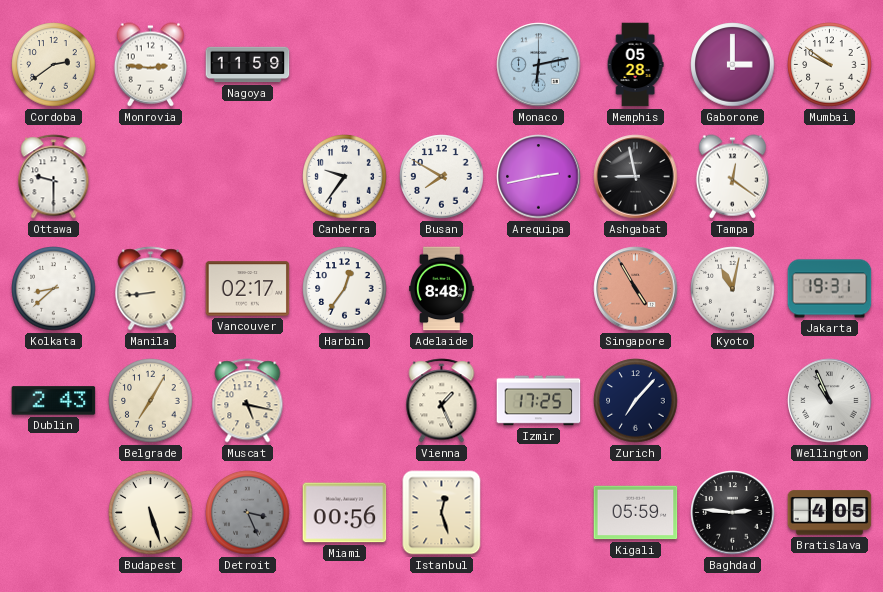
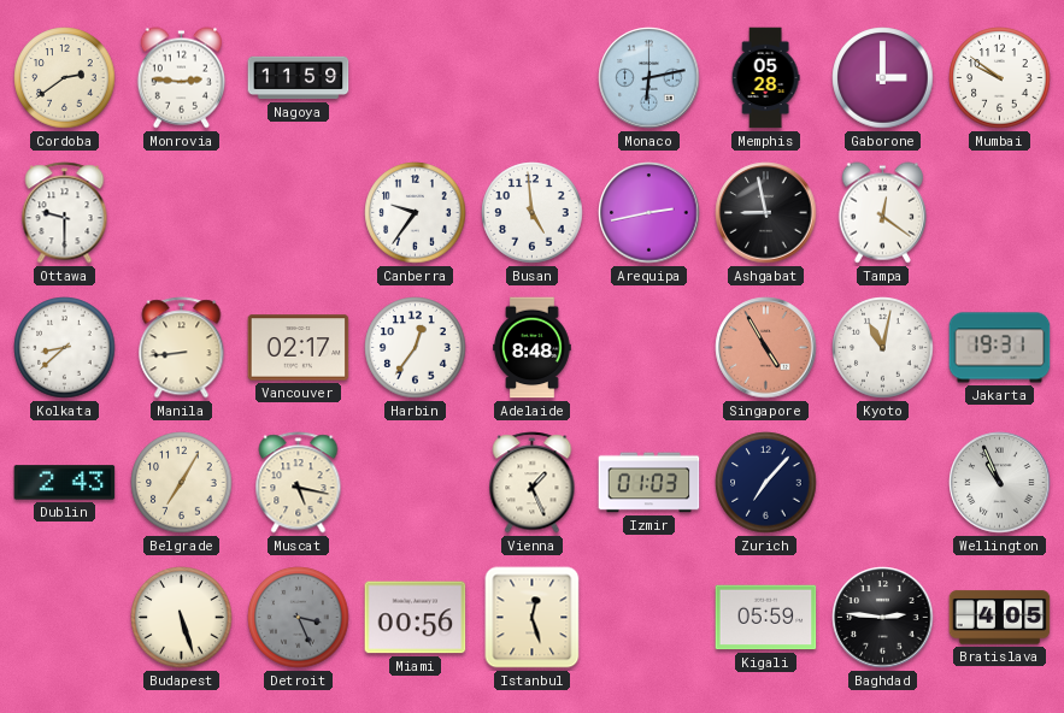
Busan: 7:50 -> 4:59
Izmir: 17:25 -> 01:03
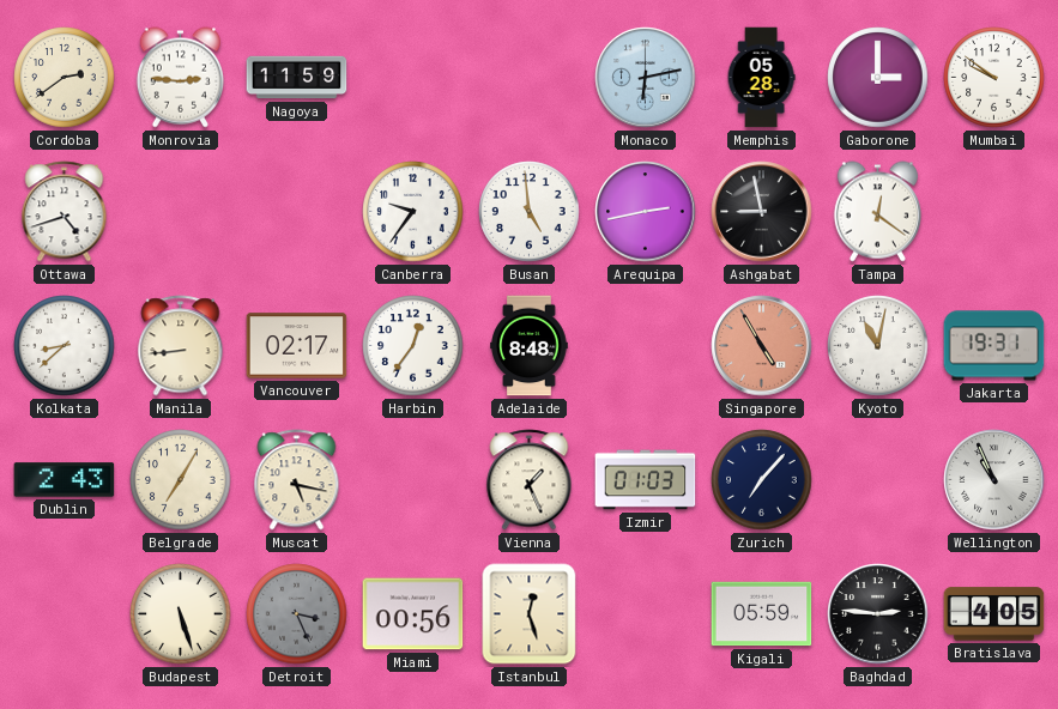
Ottawa: 9:30 -> 4:42
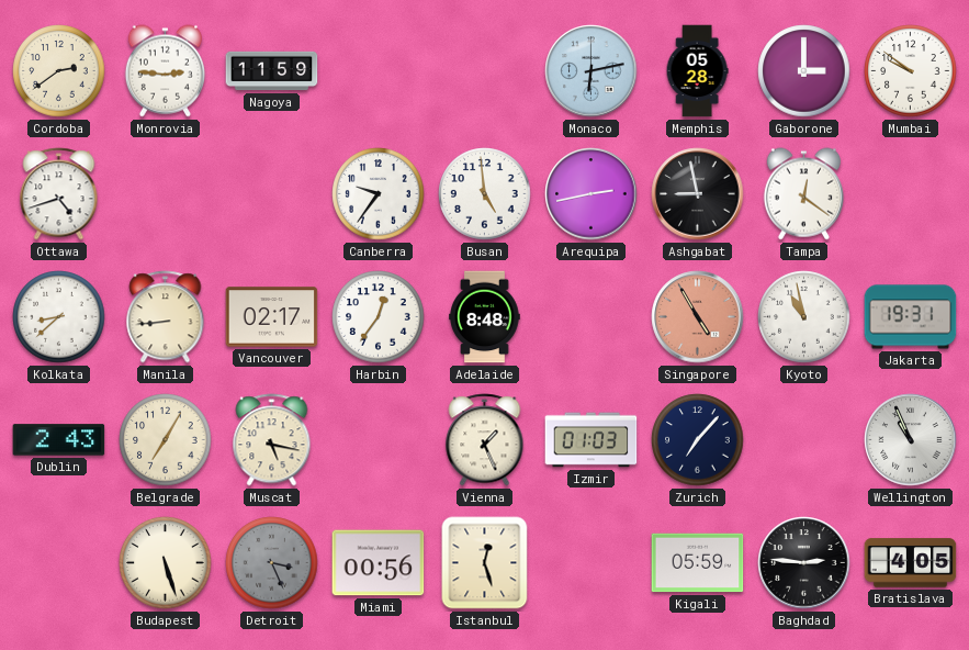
Kyoto: 11:02 -> 10:58
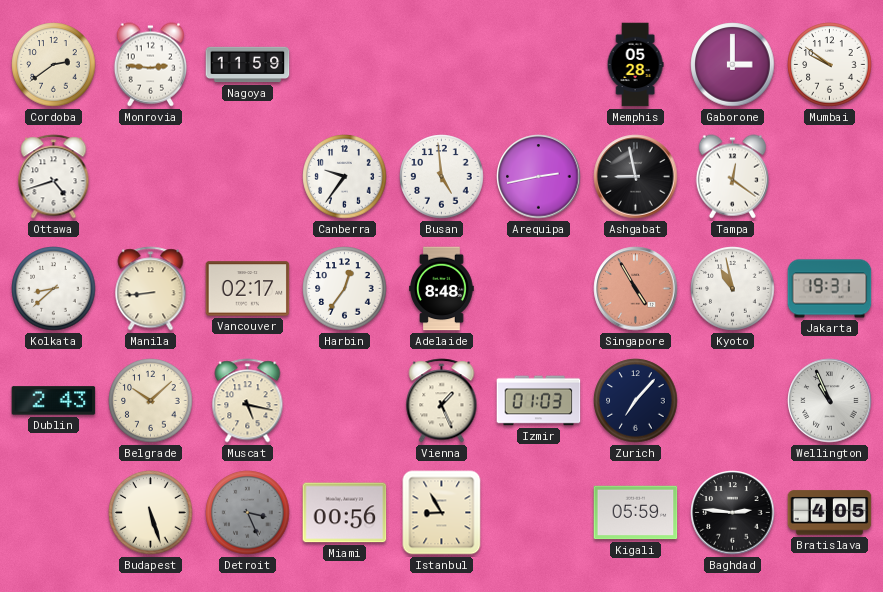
Monaco: 6:13 -> none
Belgrade: 7:05 -> 10:08
Istanbul: 12:27 -> 8:55
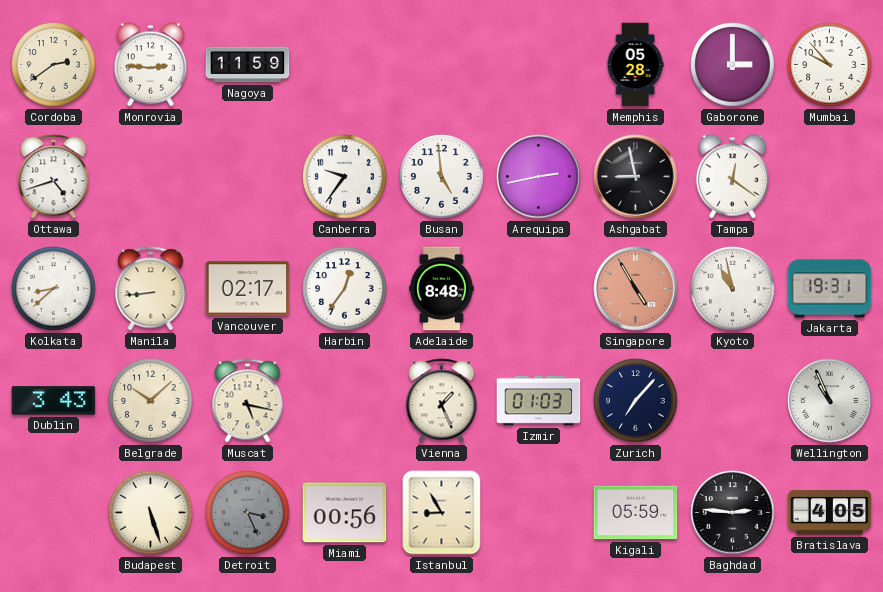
Mumbai: 9:51 -> 9:53
Dublin: 2:43 -> 3:43
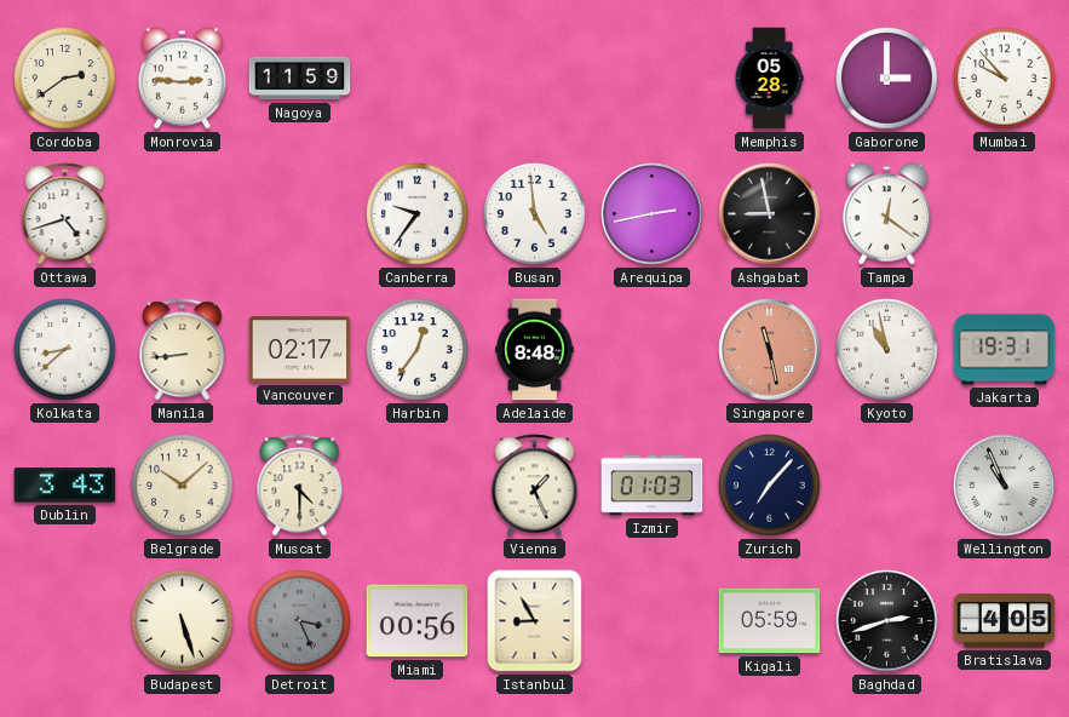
Singapore: 4:55 -> 11:28
Muscat: 5:17 -> 4:30
Baghdad: 2:46 -> 2:42
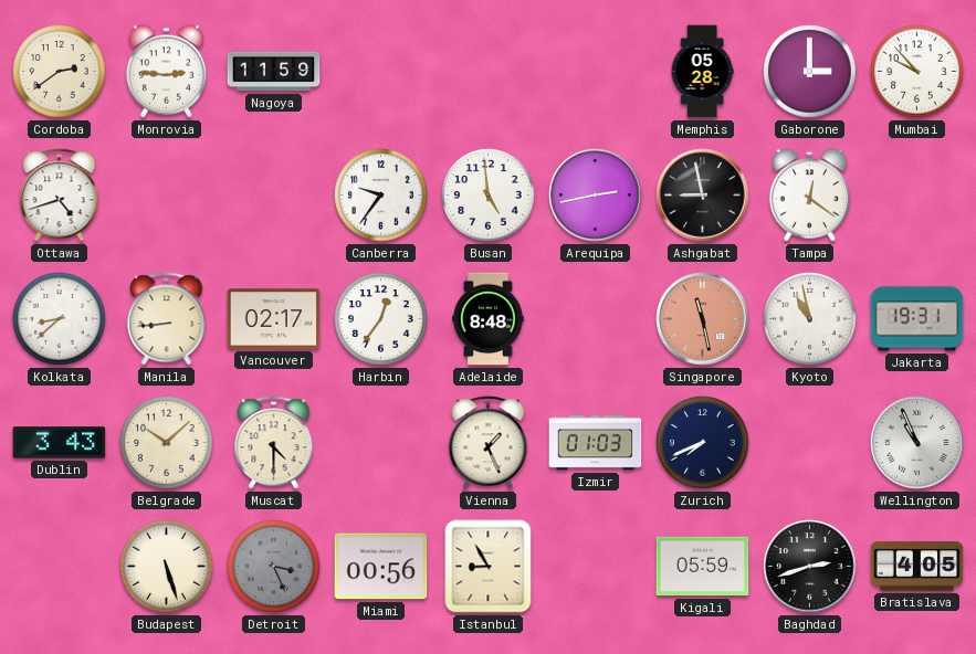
Zurich: 7:07 -> 7:41
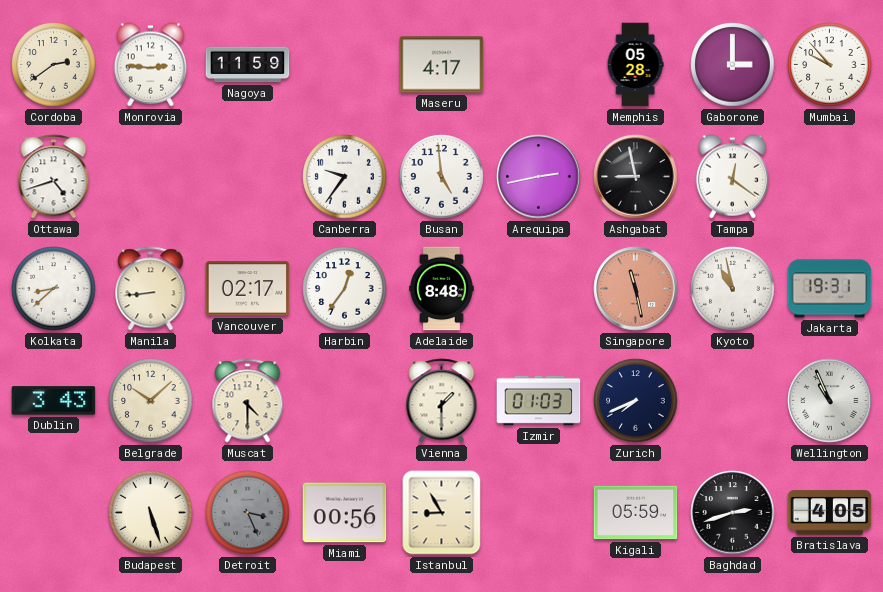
Maseru: none -> 4:17
Vienna: 1:26 -> 1:30
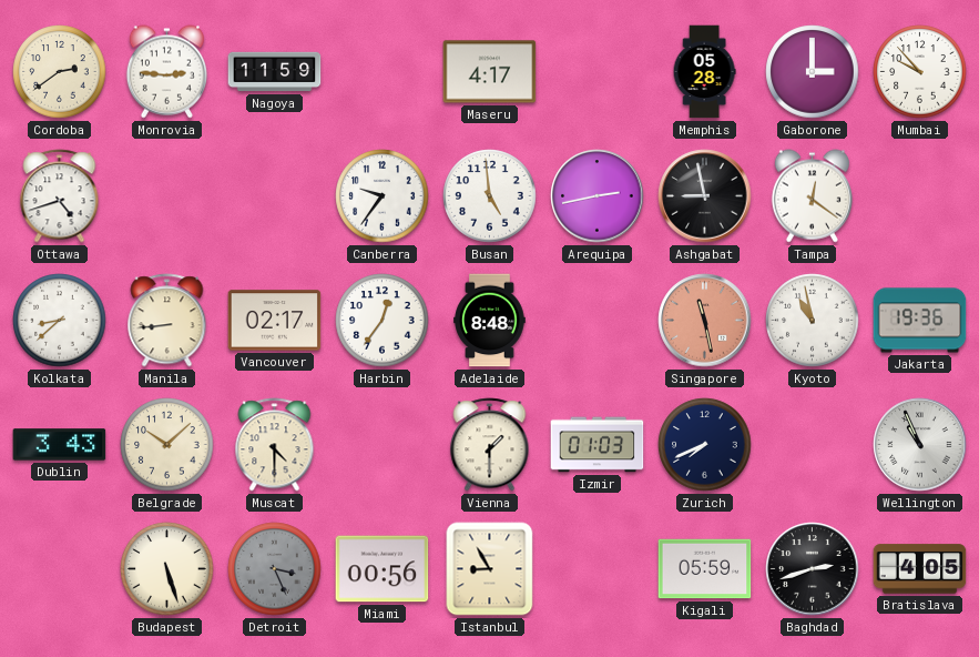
Jakarta: 19:31 -> 19:36
